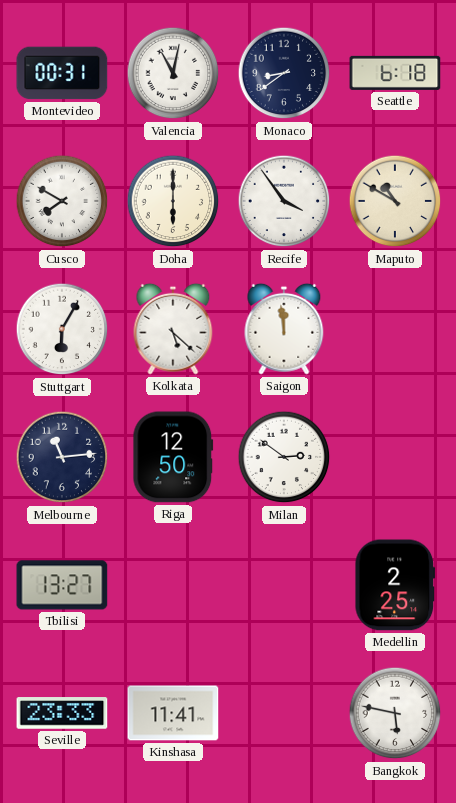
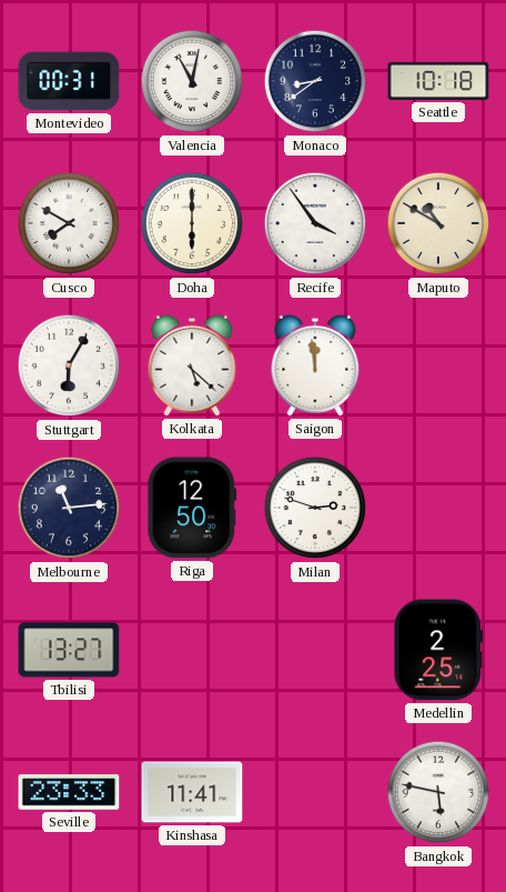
Seattle: 6:18 -> 10:18
Milan: 2:51 -> 2:48
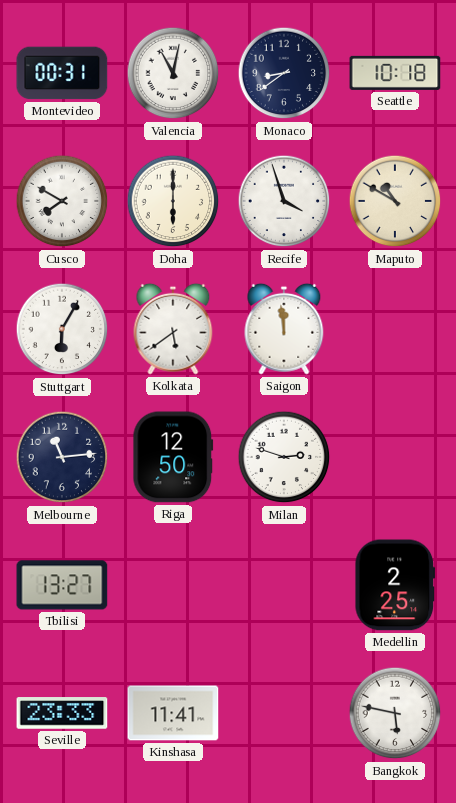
Recife: 3:54 -> 3:57
Kolkata: 5:22 -> 5:39
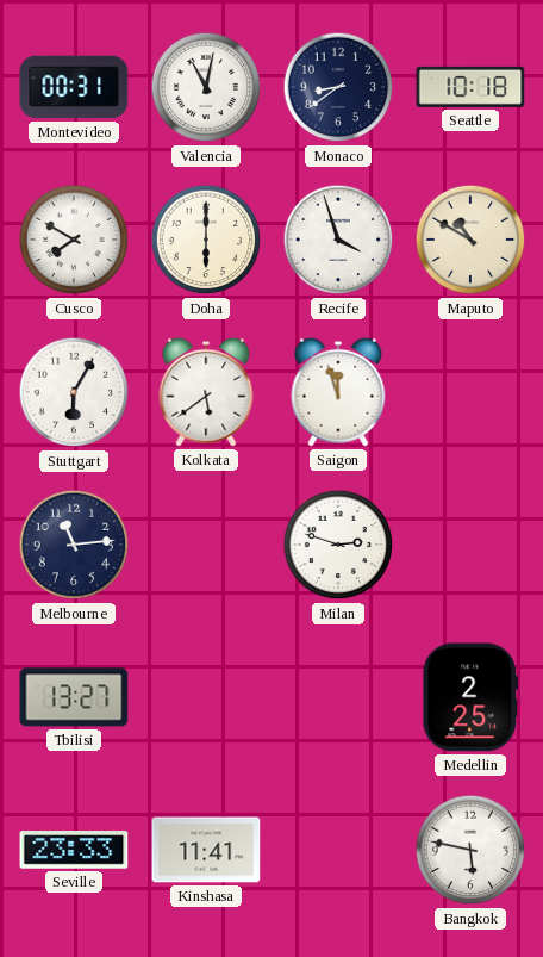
Saigon: 11:59 -> 11:57
Riga: 12:50 -> none
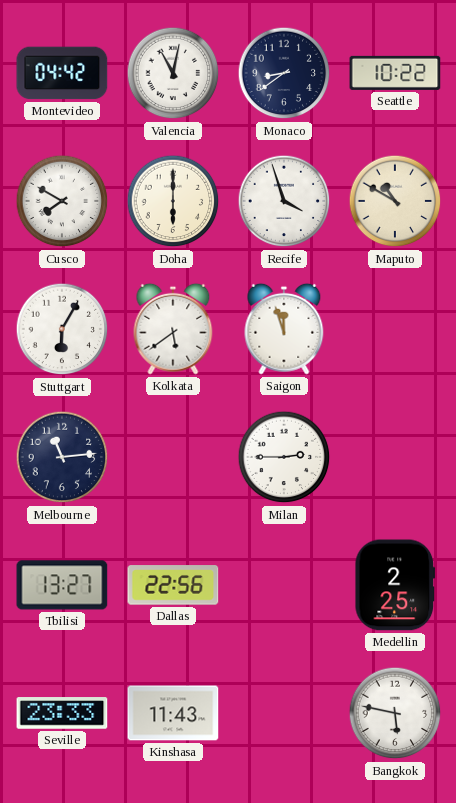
Montevideo: 00:31 -> 04:42
Seattle: 10:18 -> 10:22
Milan: 2:48 -> 2:45
Dallas: none -> 22:56
Kinshasa: 11:41 -> 11:43
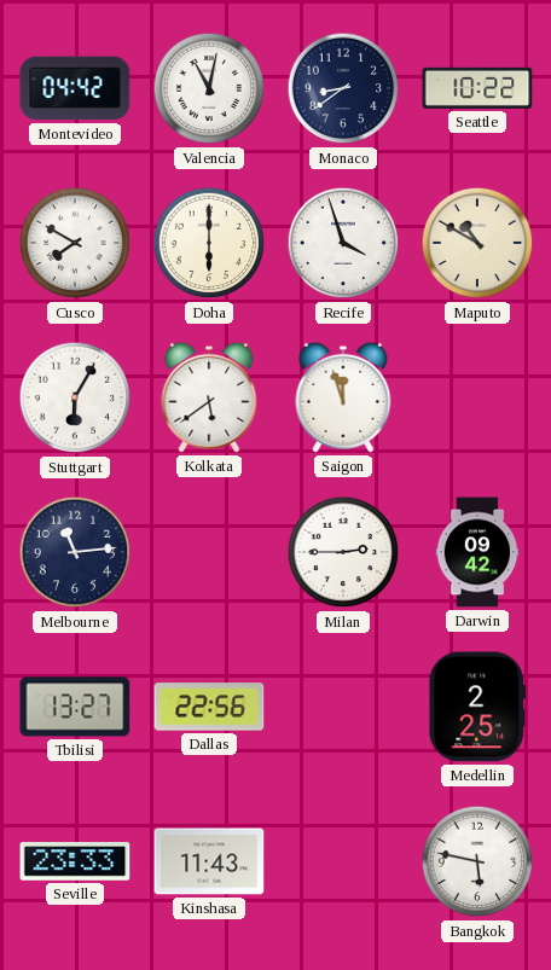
Darwin: none -> 09:42
